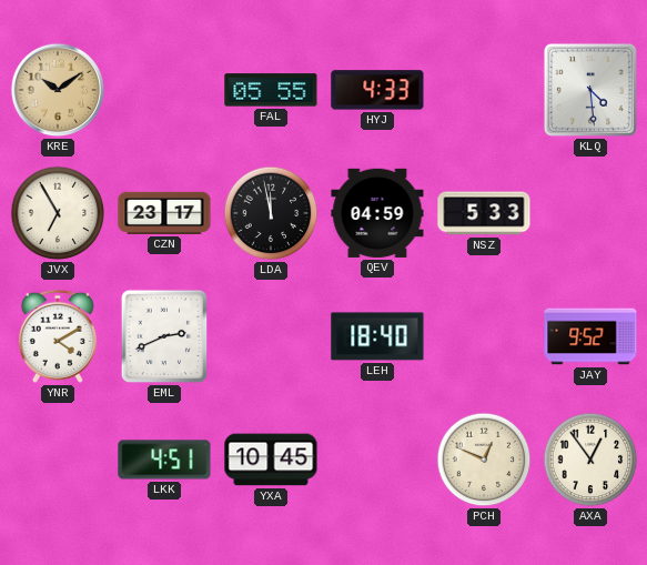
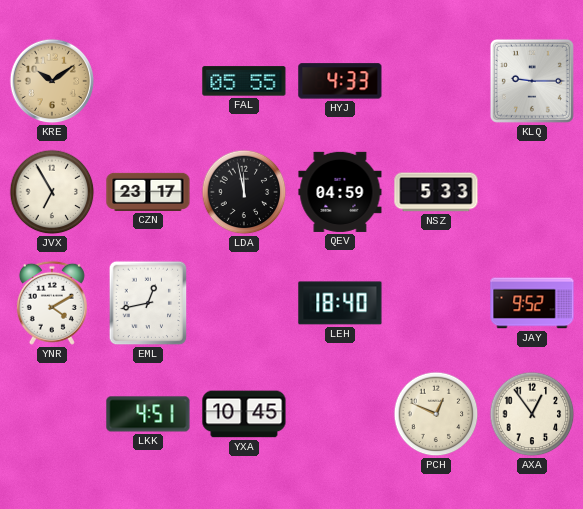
KLQ: 4:29 -> 9:15
EML: 2:41 -> 12:43
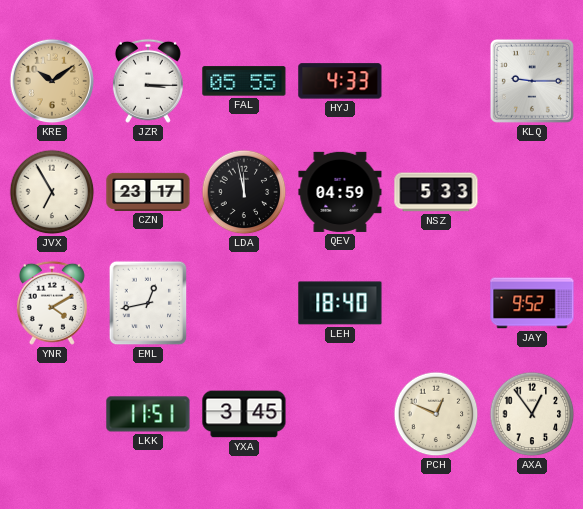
JZR: none -> 3:15
LKK: 4:51 -> 11:51
YXA: 10:45 -> 3:45
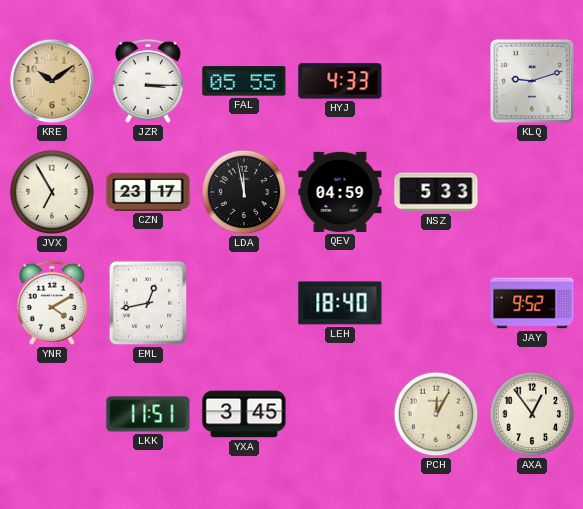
KLQ: 9:15 -> 9:12
PCH: 12:49 -> 12:05
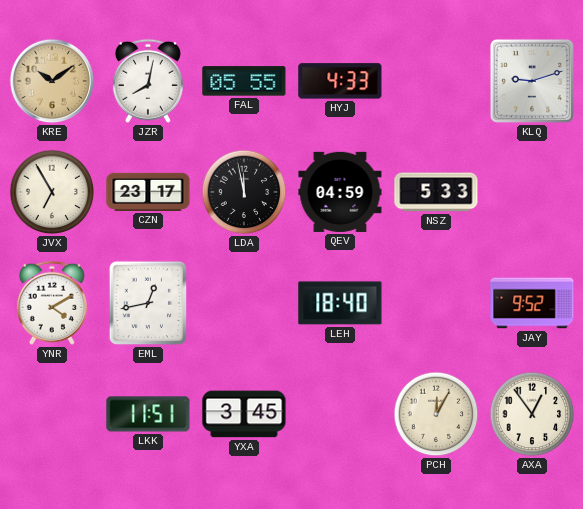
JZR: 3:15 -> 8:02
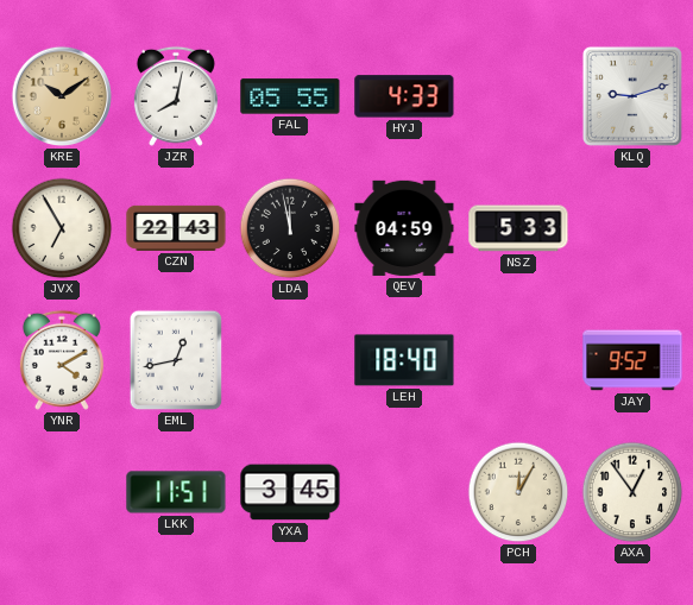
CZN: 23:17 -> 22:43
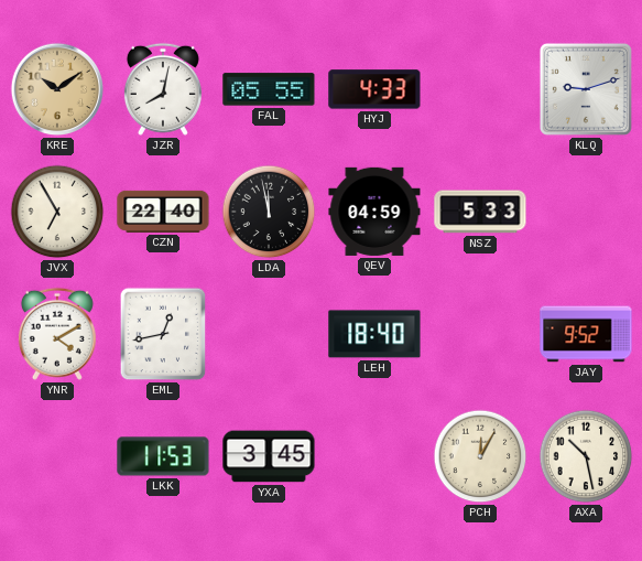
CZN: 22:43 -> 22:40
LKK: 11:51 -> 11:53
AXA: 12:54 -> 10:28
